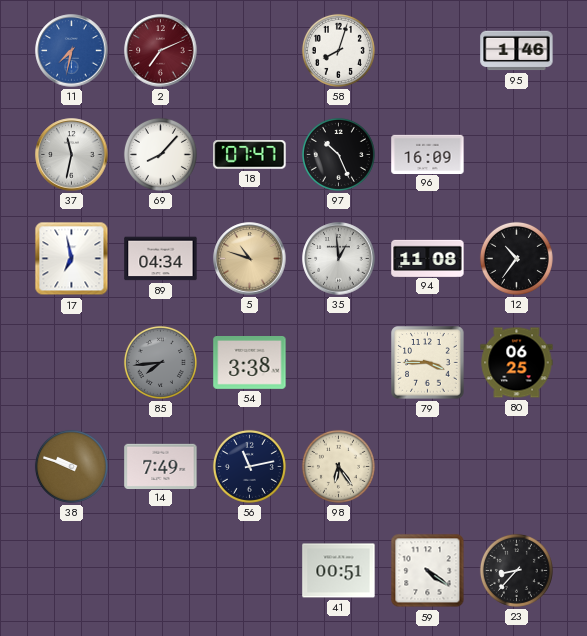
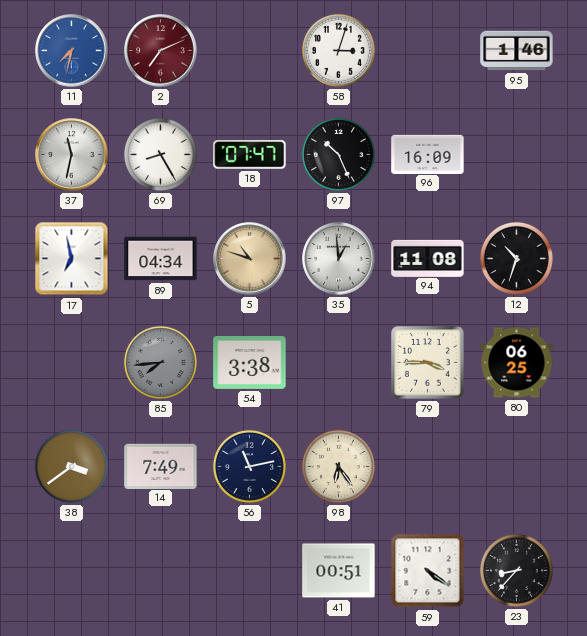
58: 8:03 -> 3:03
69: 8:07 -> 8:25
12: 10:36 -> 10:33
38: 9:48 -> 3:39
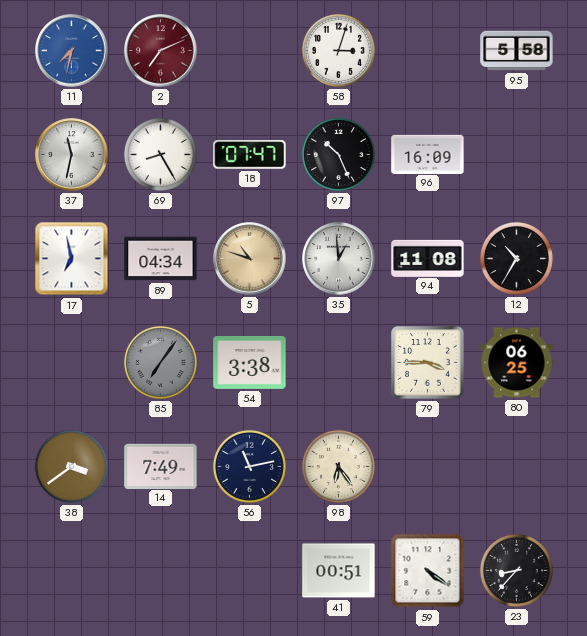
95: 1:46 -> 5:58
12: 10:33 -> 10:35
85: 7:44 -> 7:06
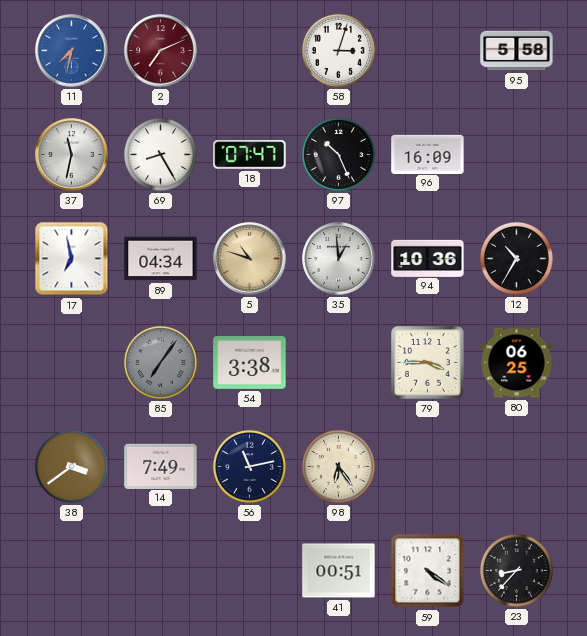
94: 11:08 -> 10:36
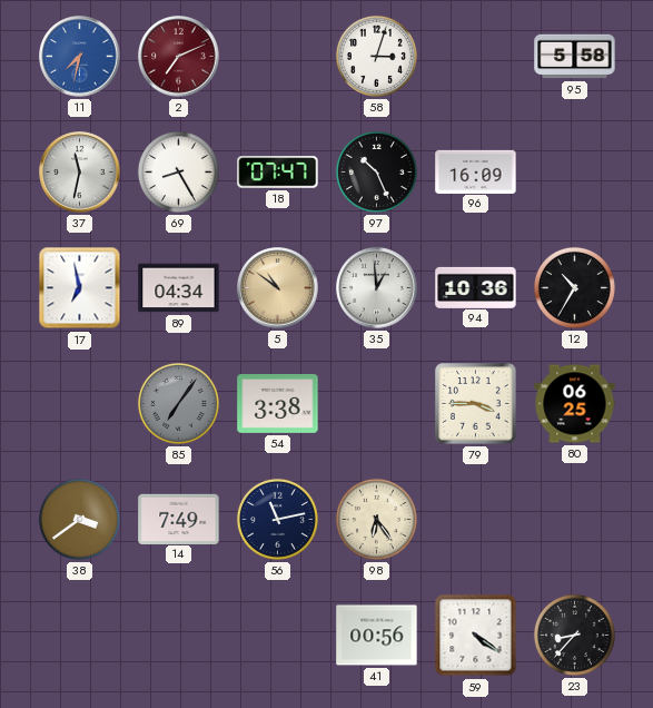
5: 10:48 -> 10:51
41: 00:51 -> 00:56
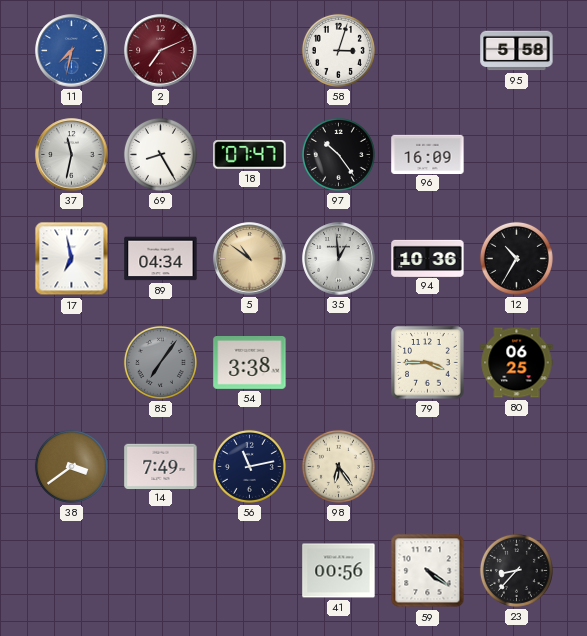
97: 10:26 -> 10:24
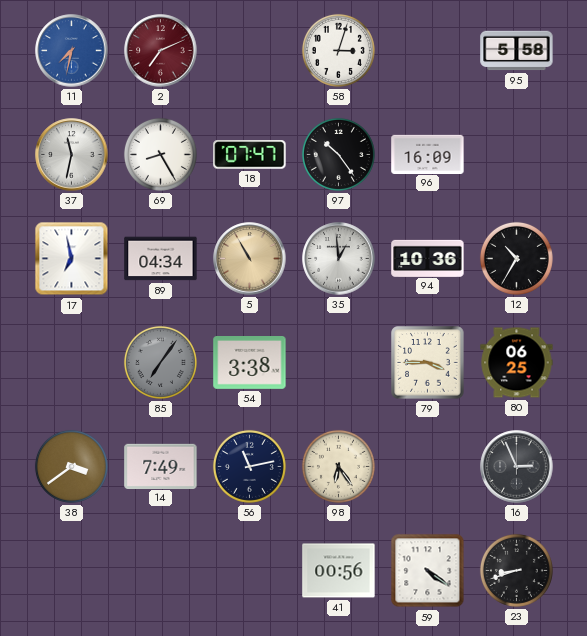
5: 10:51 -> 10:55
16: none -> 2:56
23: 8:37 -> 8:42
